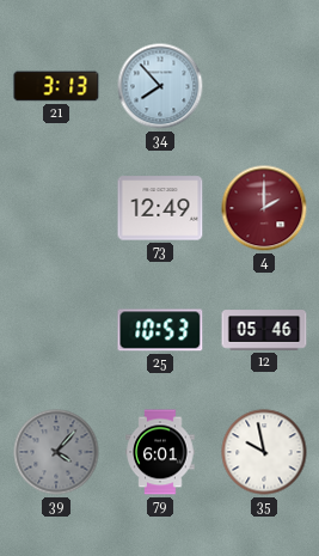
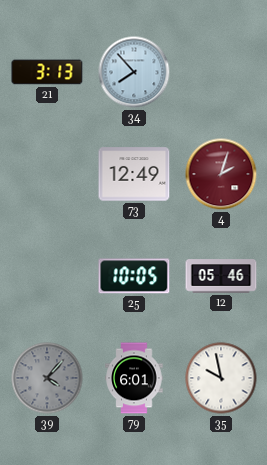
4: 2:00 -> 2:03
25: 10:53 -> 10:05
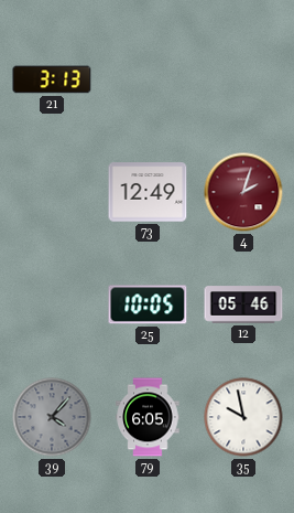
34: 7:53 -> none
79: 6:01 -> 6:05
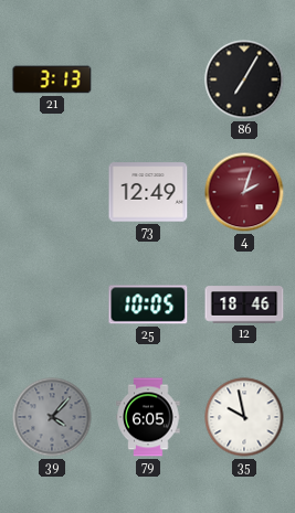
86: none -> 7:05
12: 05:46 -> 18:46
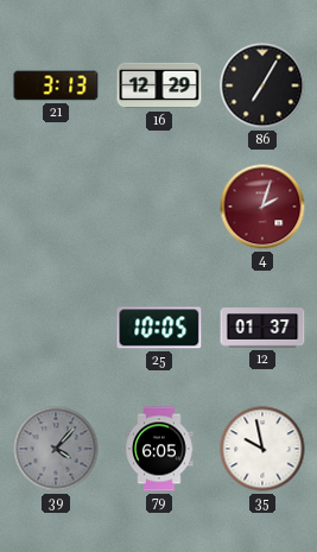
16: none -> 12:29
73: 12:49 -> none
12: 18:46 -> 01:37
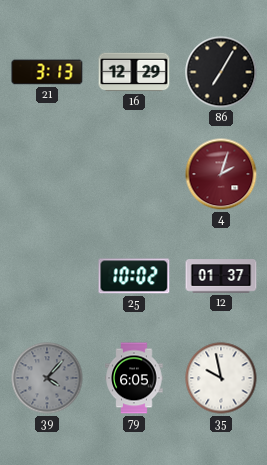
25: 10:05 -> 10:02
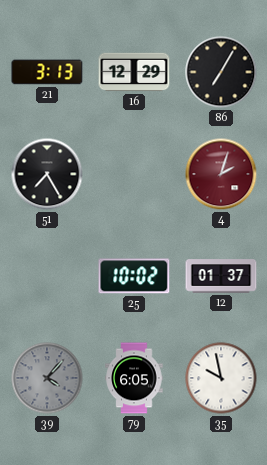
51: none -> 7:25
